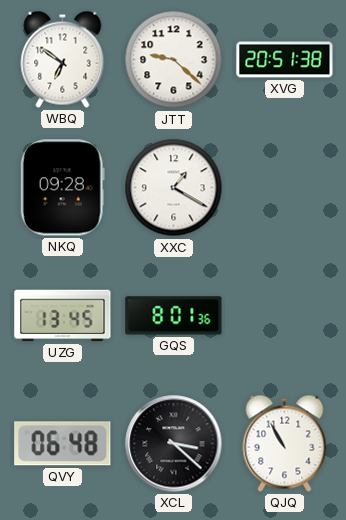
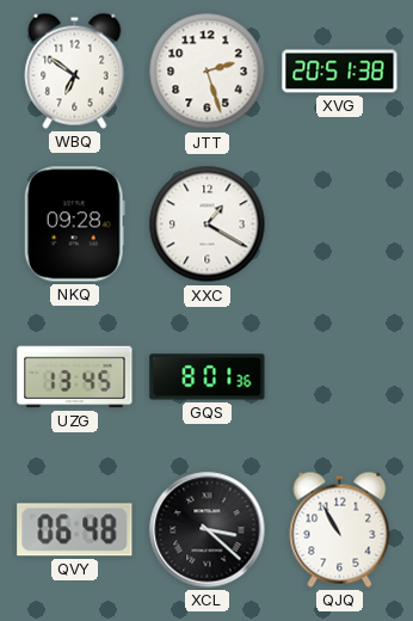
JTT: 9:22 -> 2:27
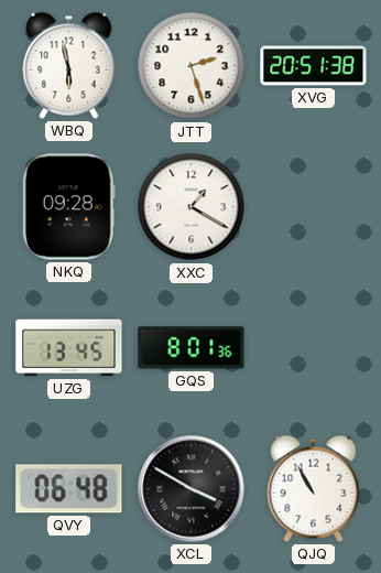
WBQ: 6:51 -> 5:58
XCL: 3:22 -> 3:50
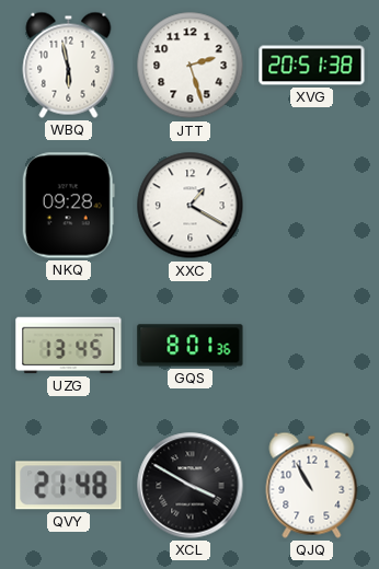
QVY: 06:48 -> 21:48
